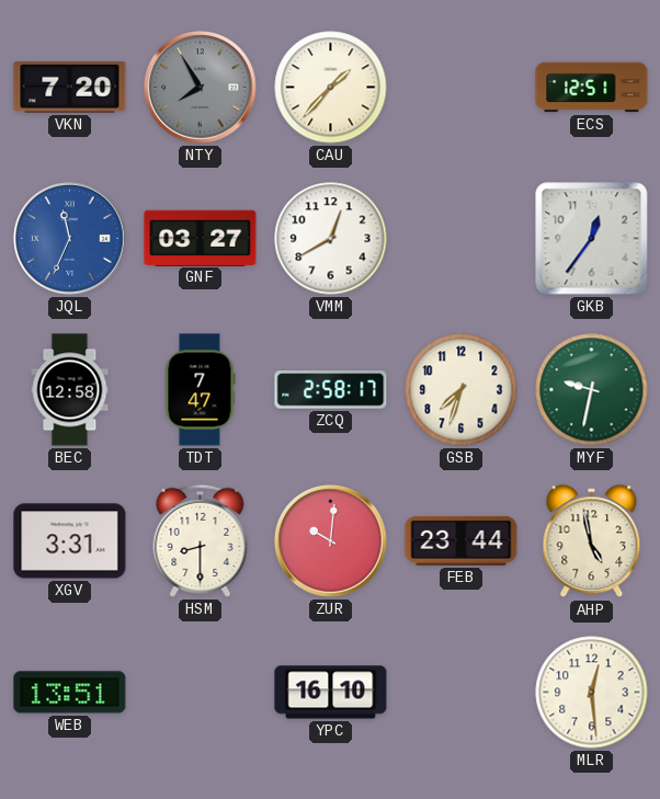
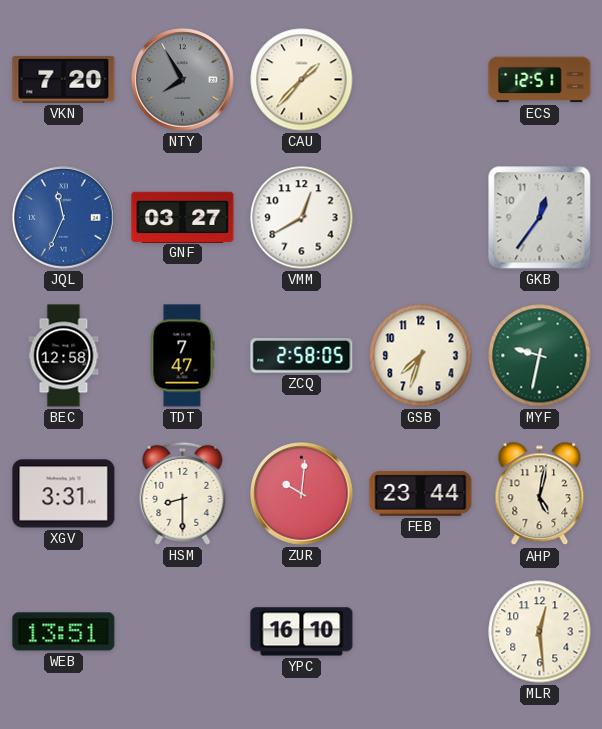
ZCQ: 2:58:17 -> 2:58:05
AHP: 4:58 -> 5:02
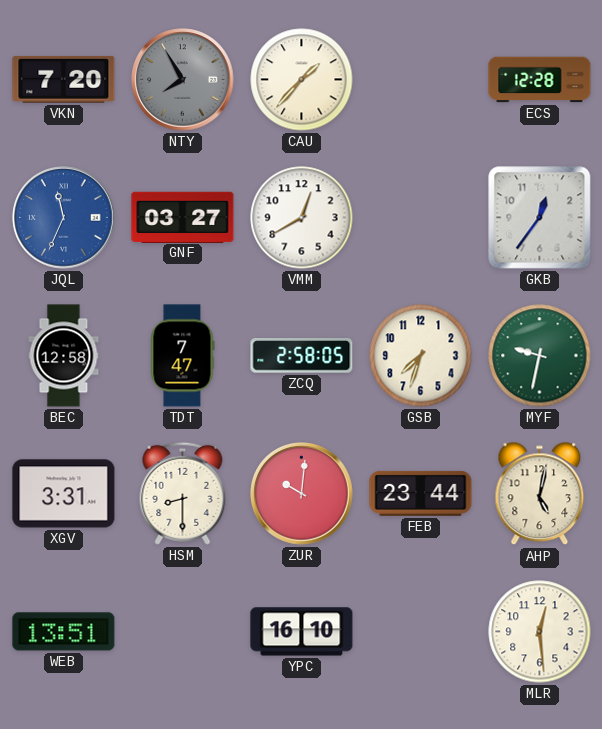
ECS: 12:51 -> 12:28
